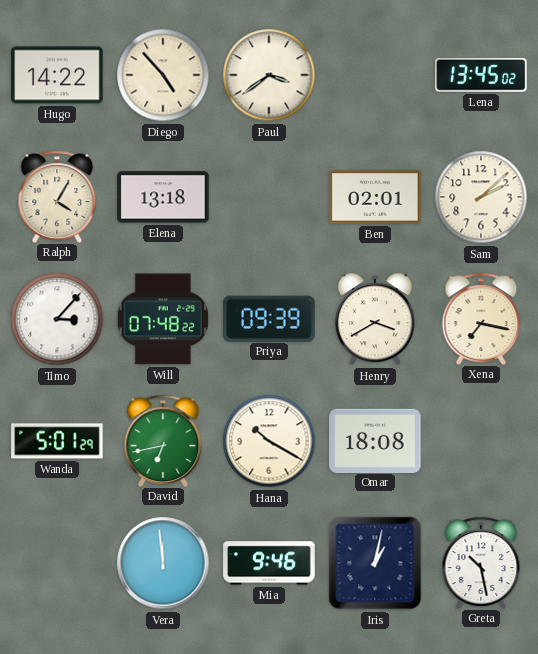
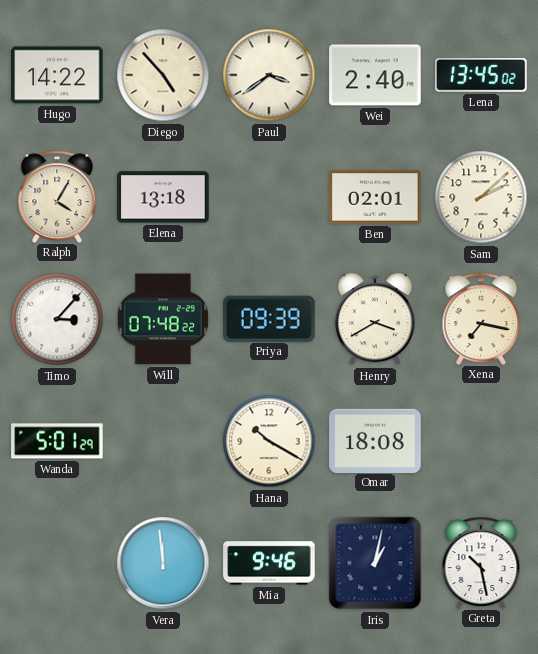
Wei: none -> 2:40
David: 6:43 -> none
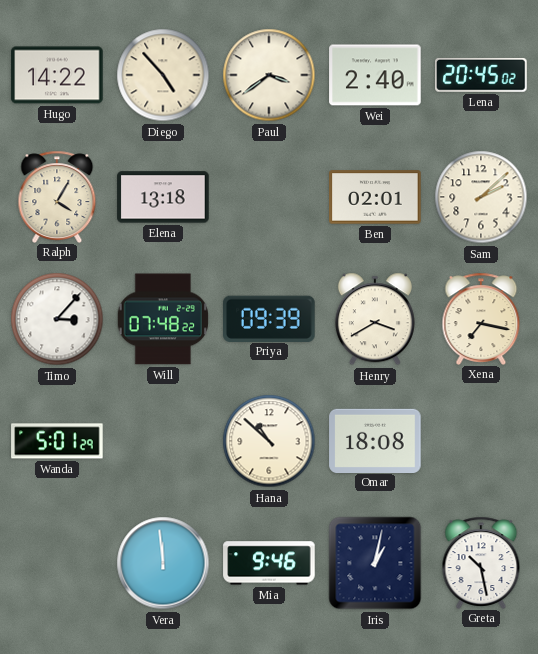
Lena: 13:45 -> 20:45
Hana: 10:20 -> 10:52
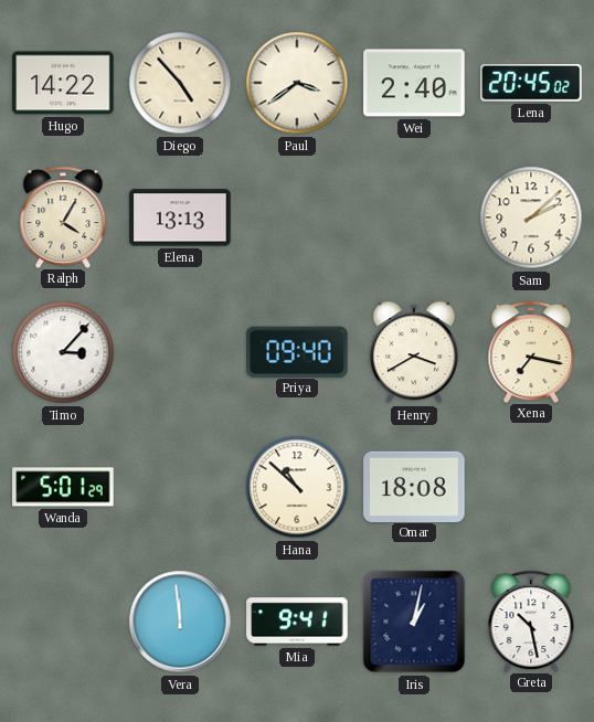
Elena: 13:18 -> 13:13
Ben: 02:01 -> none
Will: 07:48 -> none
Priya: 09:39 -> 09:40
Mia: 9:46 -> 9:41
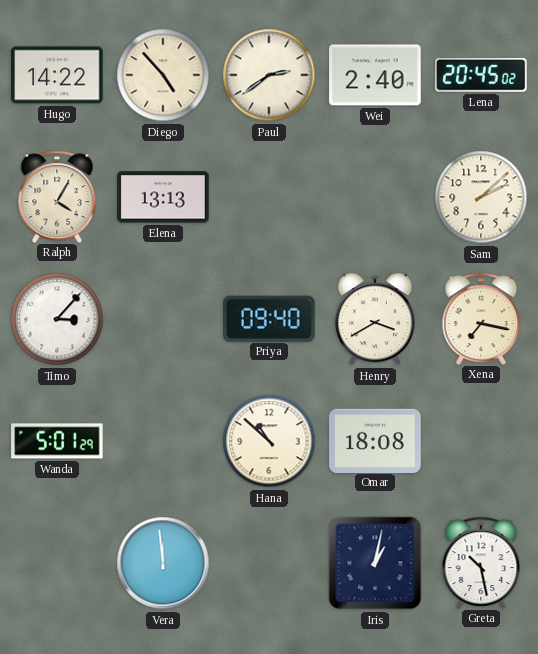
Paul: 3:39 -> 2:39
Mia: 9:41 -> none
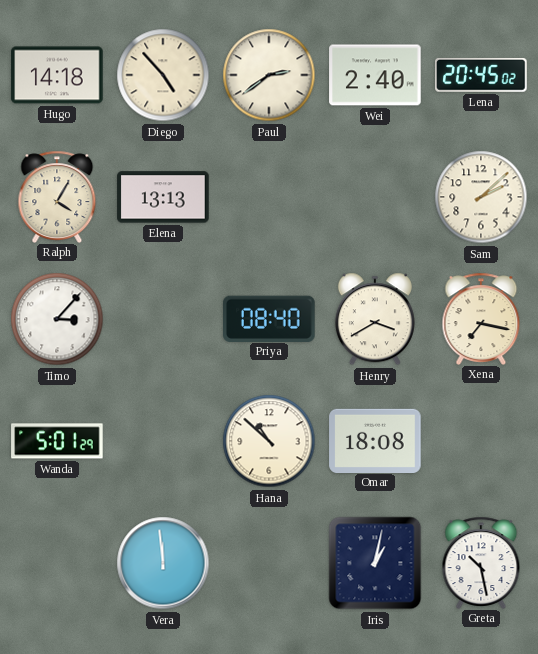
Hugo: 14:22 -> 14:18
Priya: 09:40 -> 08:40
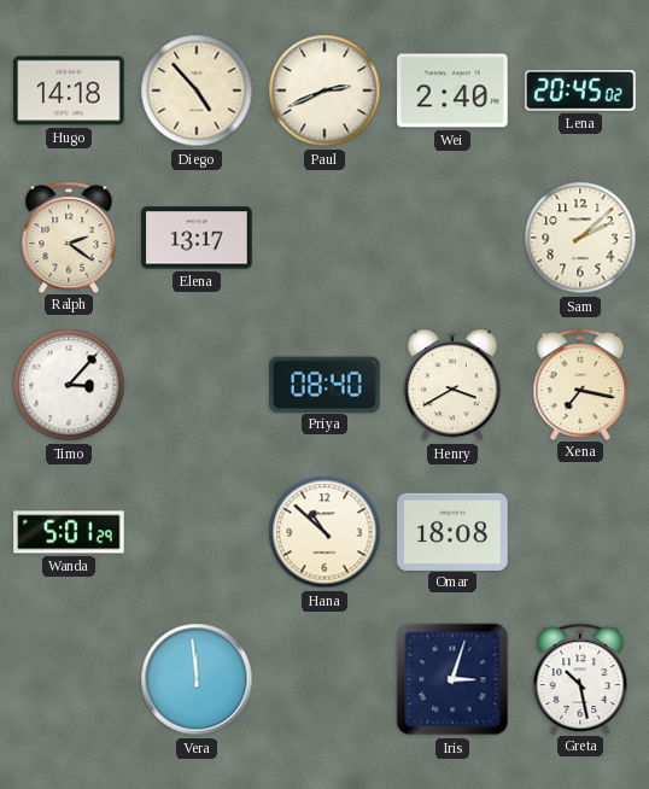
Paul: 2:39 -> 2:41
Ralph: 4:05 -> 2:21
Elena: 13:13 -> 13:17
Iris: 1:02 -> 3:03
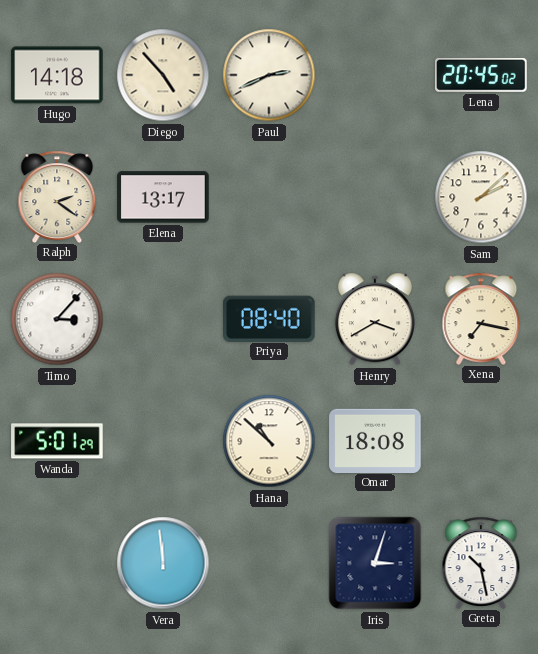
Wei: 2:40 -> none
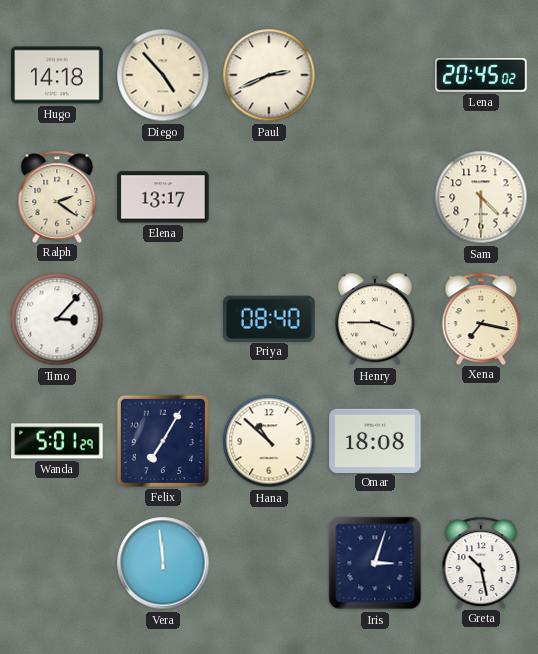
Sam: 2:08 -> 4:30
Henry: 3:40 -> 3:45
Felix: none -> 7:05
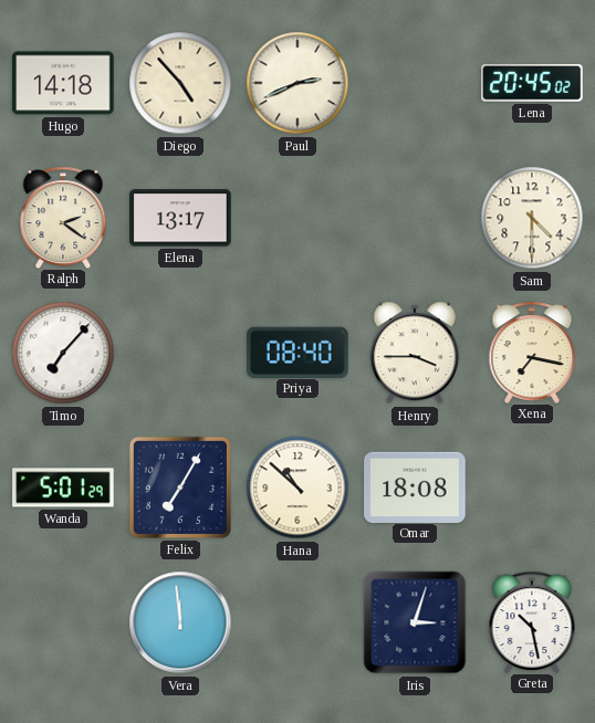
Timo: 3:07 -> 7:07
